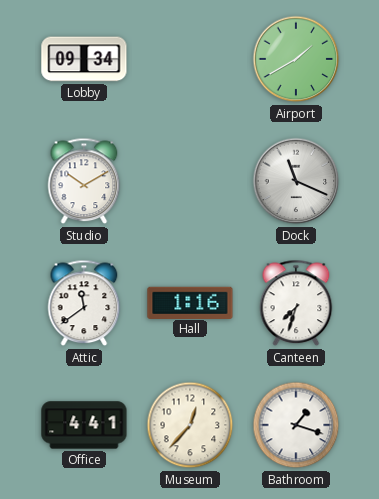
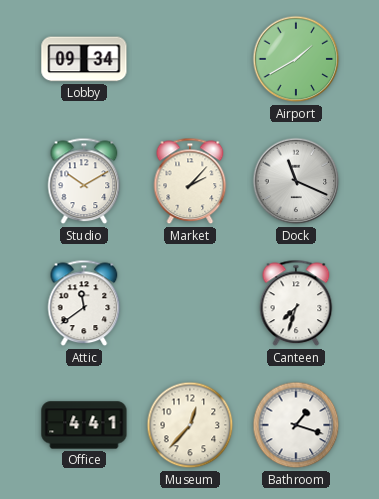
Market: none -> 2:07
Hall: 1:16 -> none
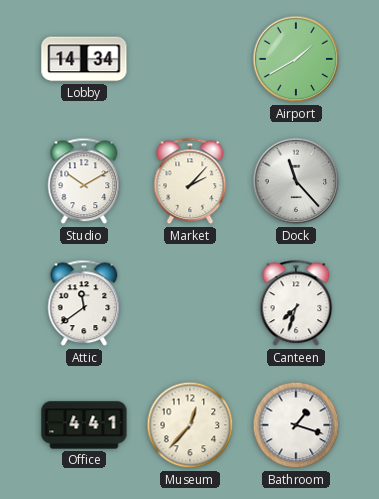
Lobby: 09:34 -> 14:34
Dock: 11:19 -> 11:23
